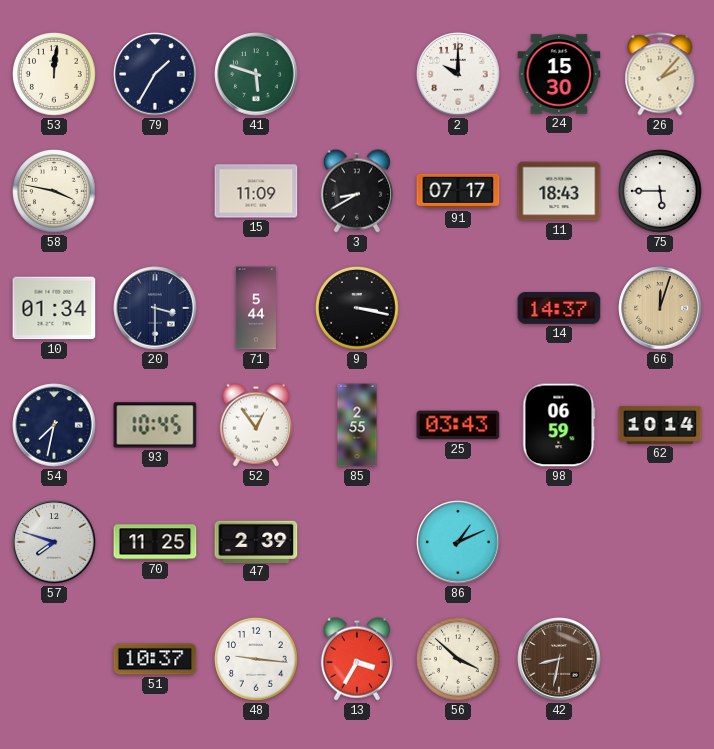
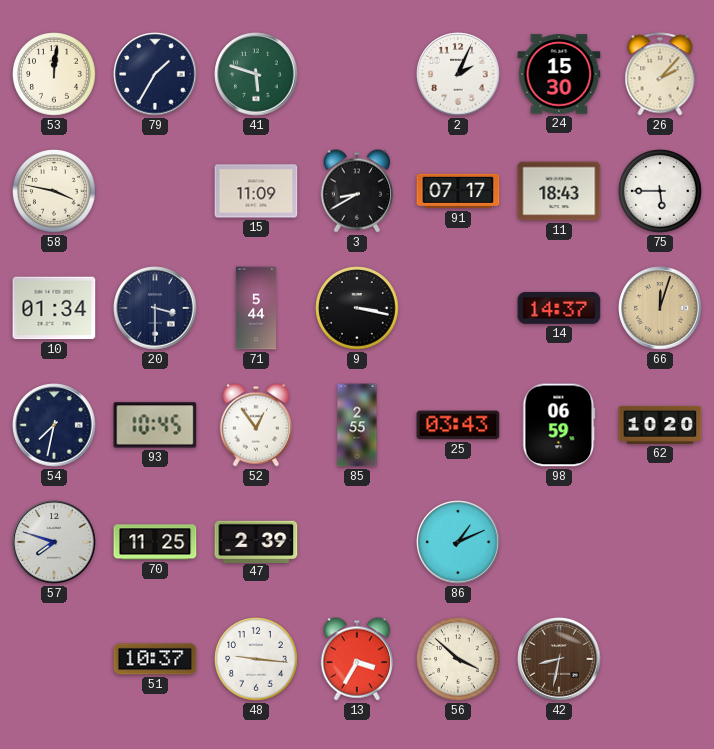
2: 10:00 -> 2:04
62: 10:14 -> 10:20
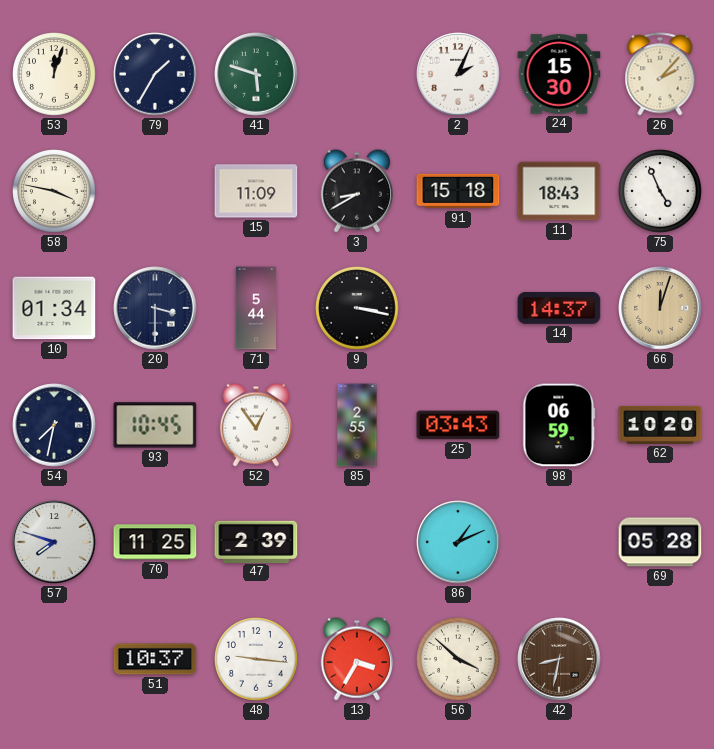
53: 12:01 -> 12:03
91: 07:17 -> 15:18
75: 5:45 -> 4:56
69: none -> 05:28
